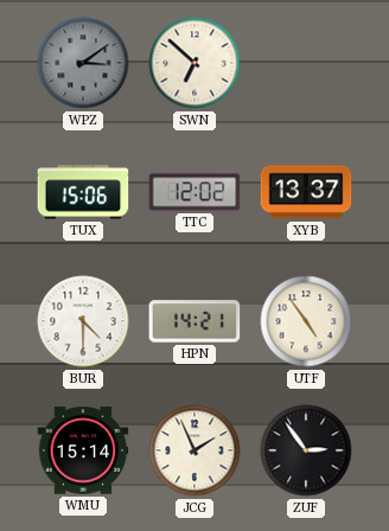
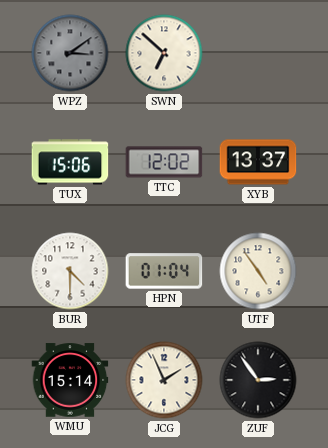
HPN: 14:21 -> 01:04
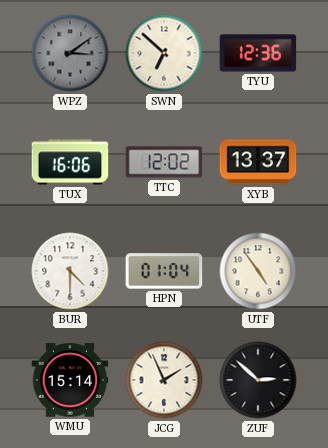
TYU: none -> 12:36
TUX: 15:06 -> 16:06
ZUF: 2:54 -> 2:52
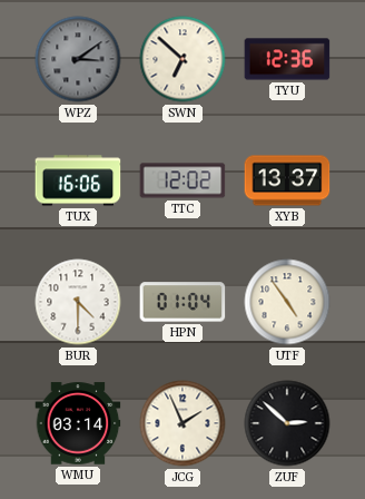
WMU: 15:14 -> 03:14
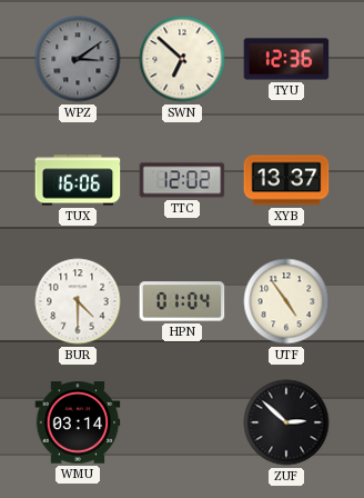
JCG: 1:56 -> none
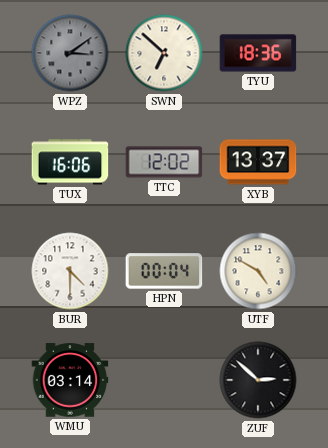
TYU: 12:36 -> 18:36
HPN: 01:04 -> 00:04
UTF: 4:54 -> 4:50
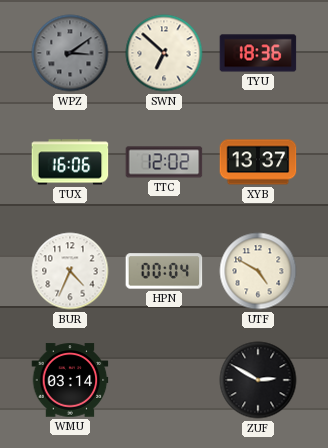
BUR: 4:30 -> 4:34
ZUF: 2:52 -> 2:50
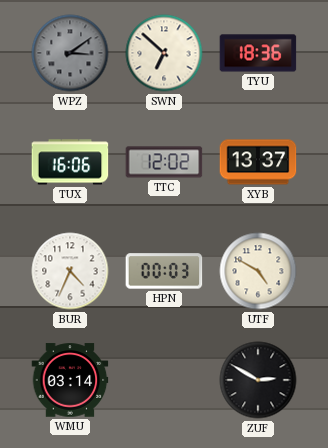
HPN: 00:04 -> 00:03
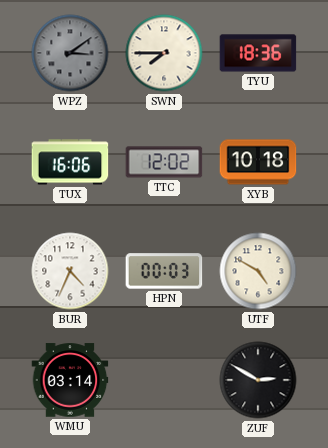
SWN: 6:52 -> 7:45
XYB: 13:37 -> 10:18
